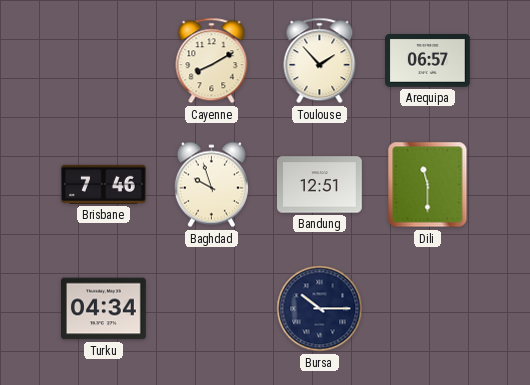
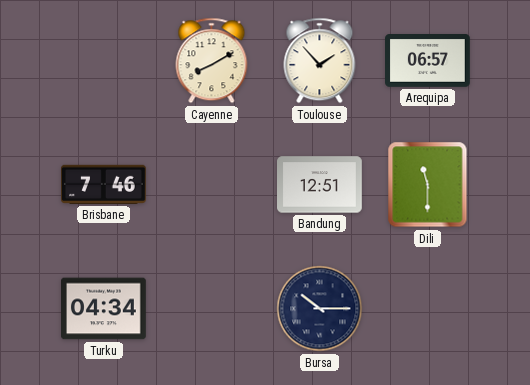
Baghdad: 9:57 -> none
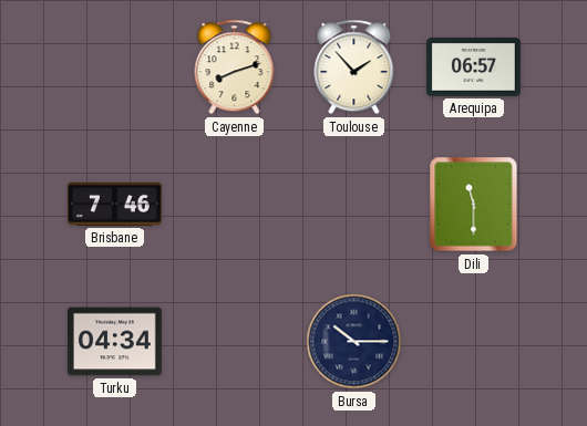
Cayenne: 8:10 -> 8:12
Bandung: 12:51 -> none
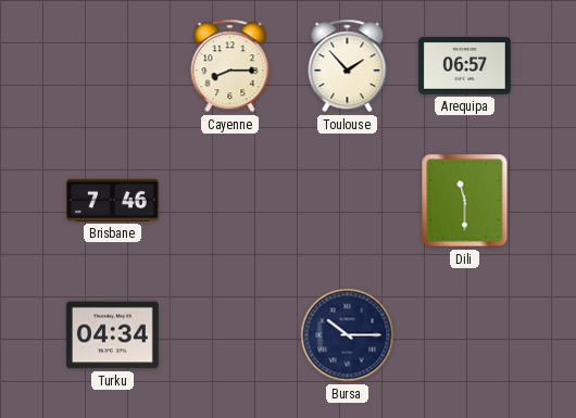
Cayenne: 8:12 -> 8:15
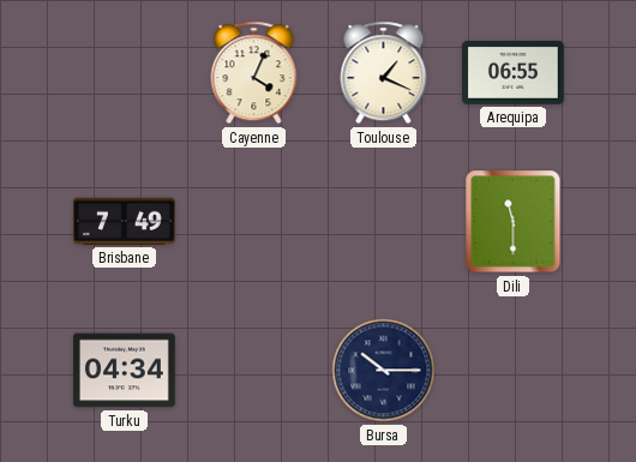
Cayenne: 8:15 -> 4:04
Toulouse: 1:53 -> 1:19
Arequipa: 06:57 -> 06:55
Brisbane: 7:46 -> 7:49
